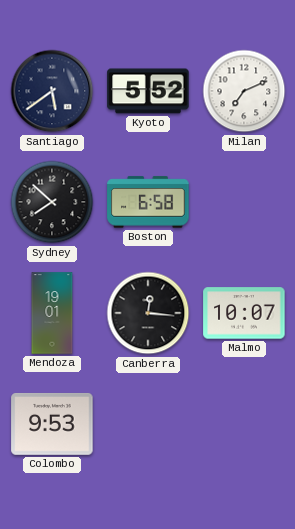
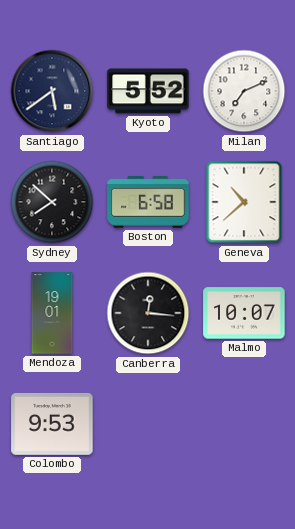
Geneva: none -> 10:38
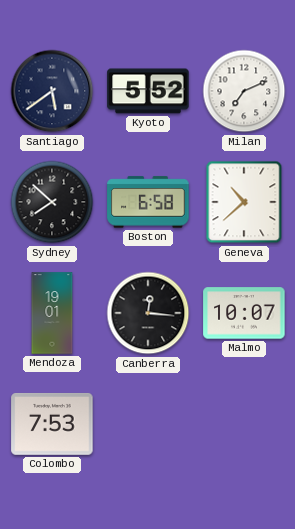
Colombo: 9:53 -> 7:53
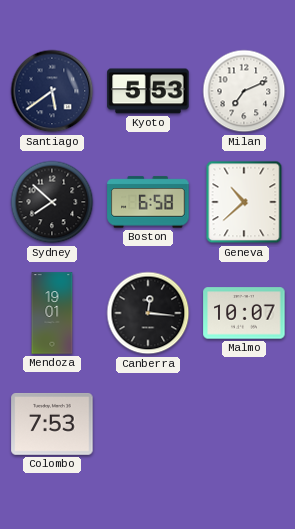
Kyoto: 5:52 -> 5:53
